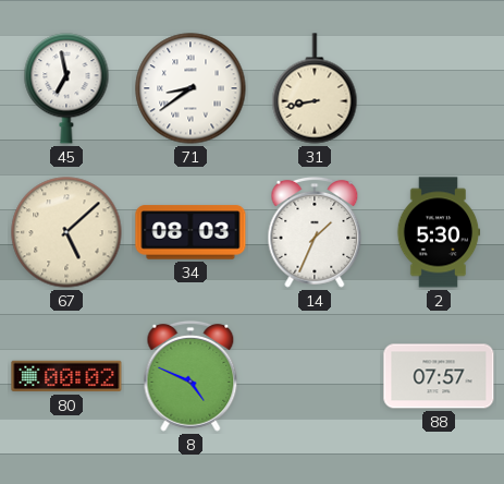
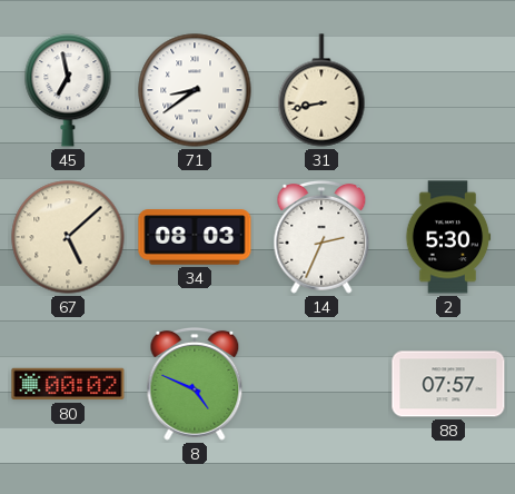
14: 1:34 -> 2:34
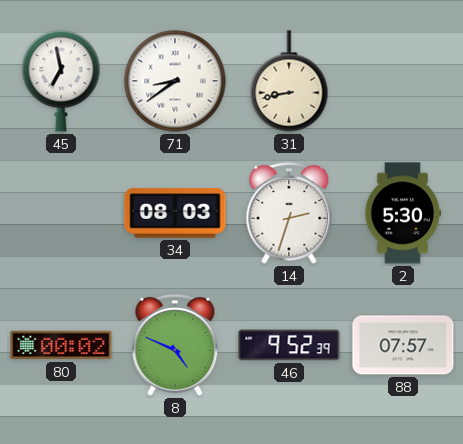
67: 5:08 -> none
14: 2:34 -> 2:33
46: none -> 9:52
